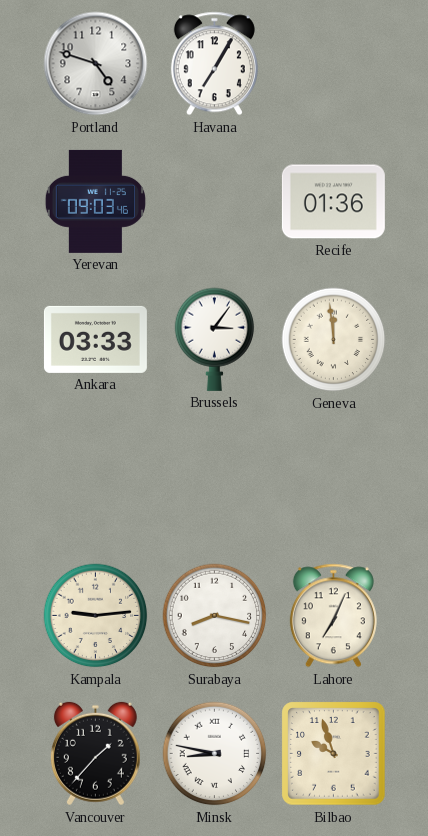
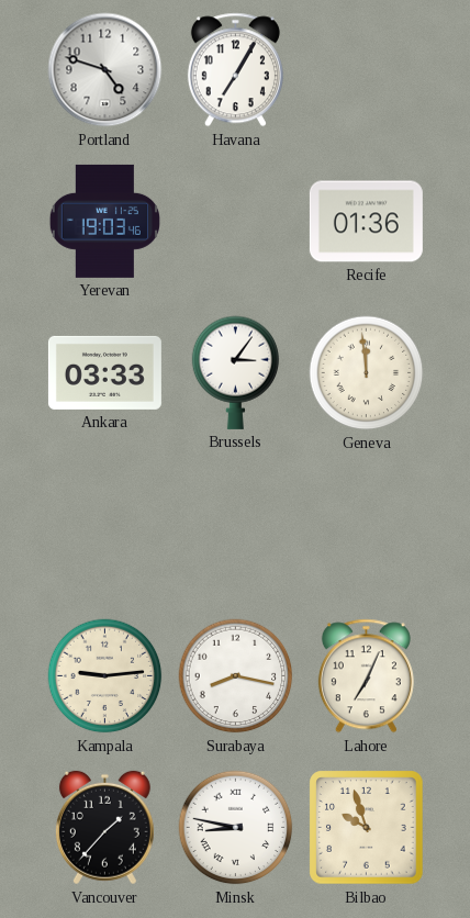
Yerevan: 09:03 -> 19:03
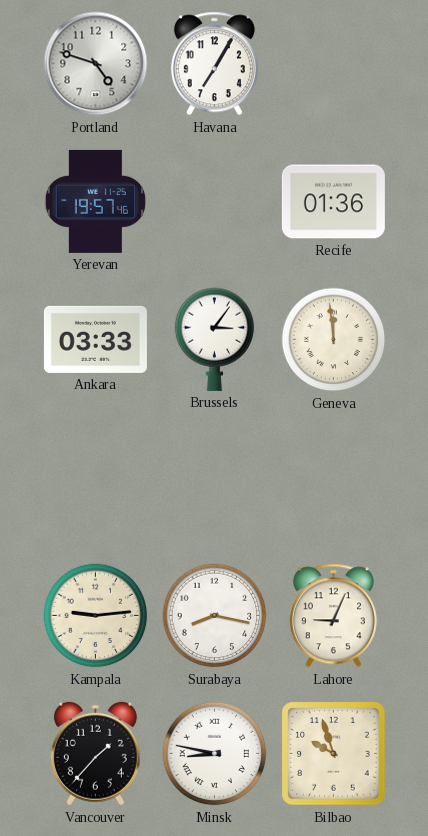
Yerevan: 19:03 -> 19:57
Lahore: 7:04 -> 9:04
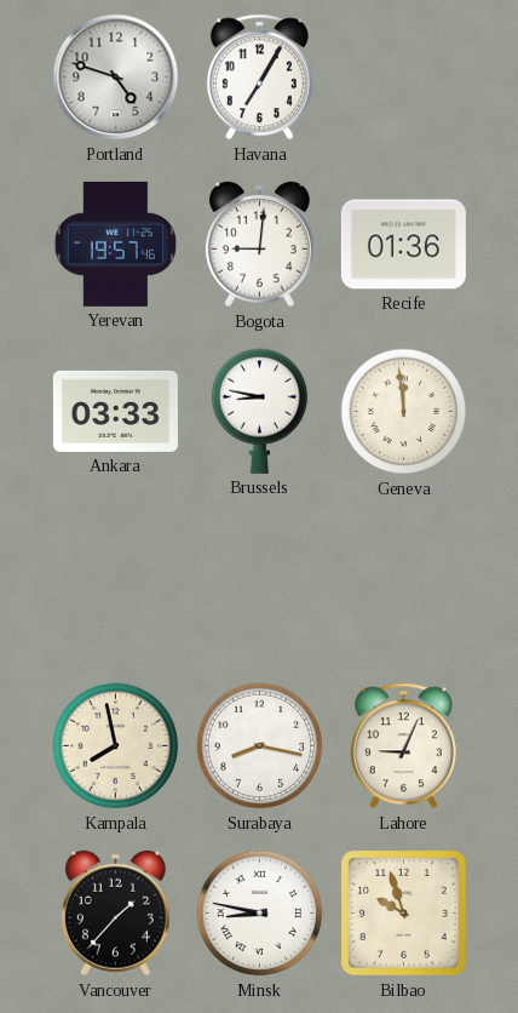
Bogota: none -> 9:01
Brussels: 3:06 -> 8:47
Kampala: 9:14 -> 7:58
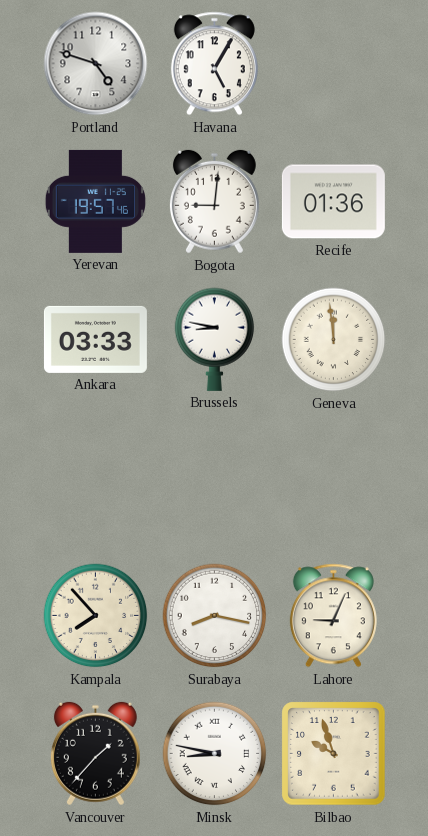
Havana: 7:05 -> 5:05
Kampala: 7:58 -> 7:53
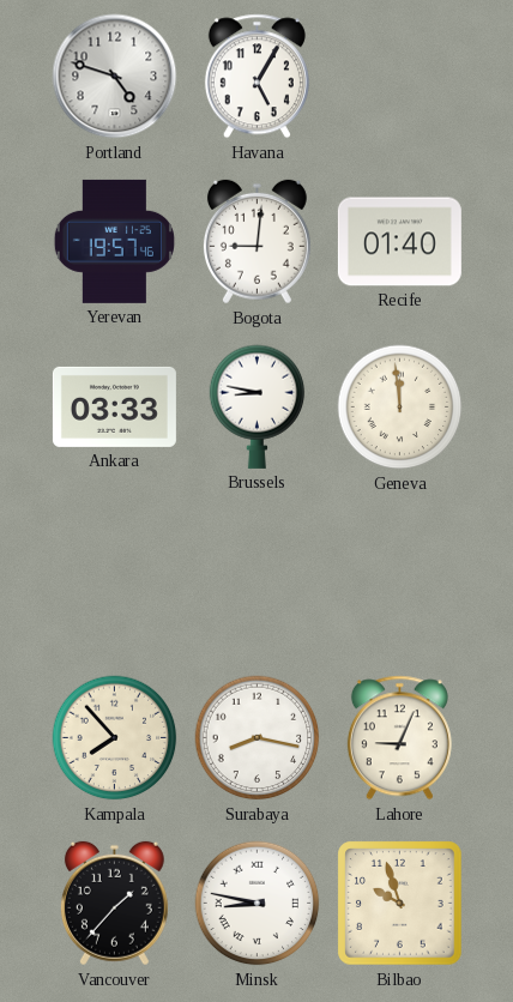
Recife: 01:36 -> 01:40
